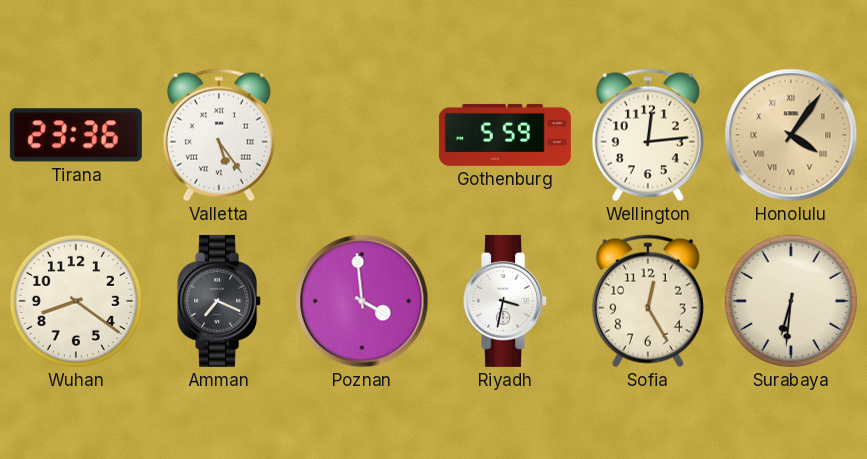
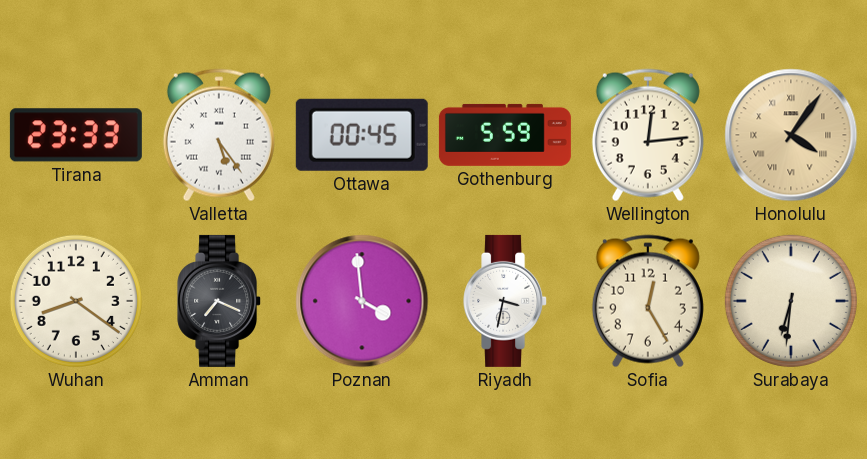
Tirana: 23:36 -> 23:33
Ottawa: none -> 00:45
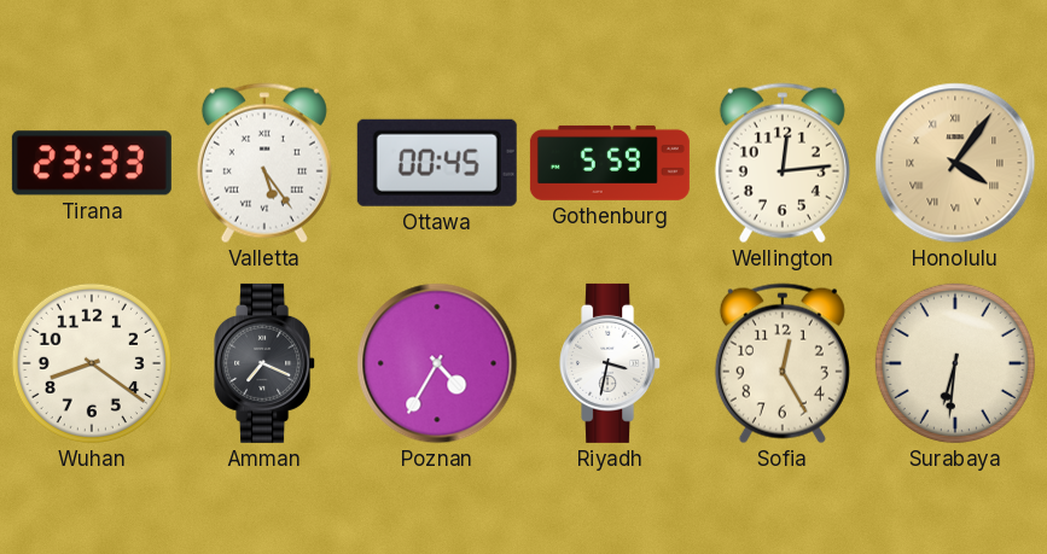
Poznan: 3:59 -> 4:35
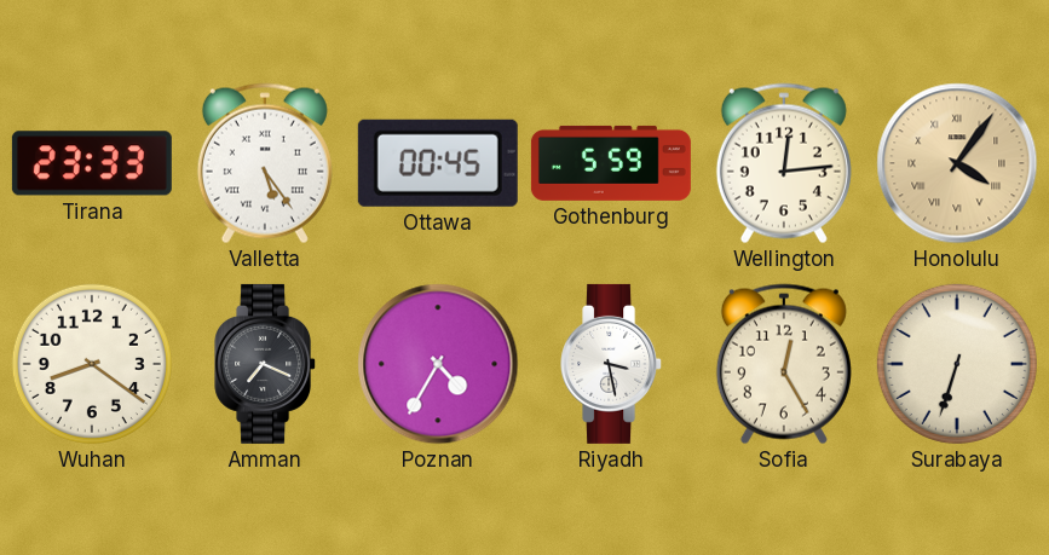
Riyadh: 3:32 -> 3:28
Surabaya: 6:31 -> 6:33
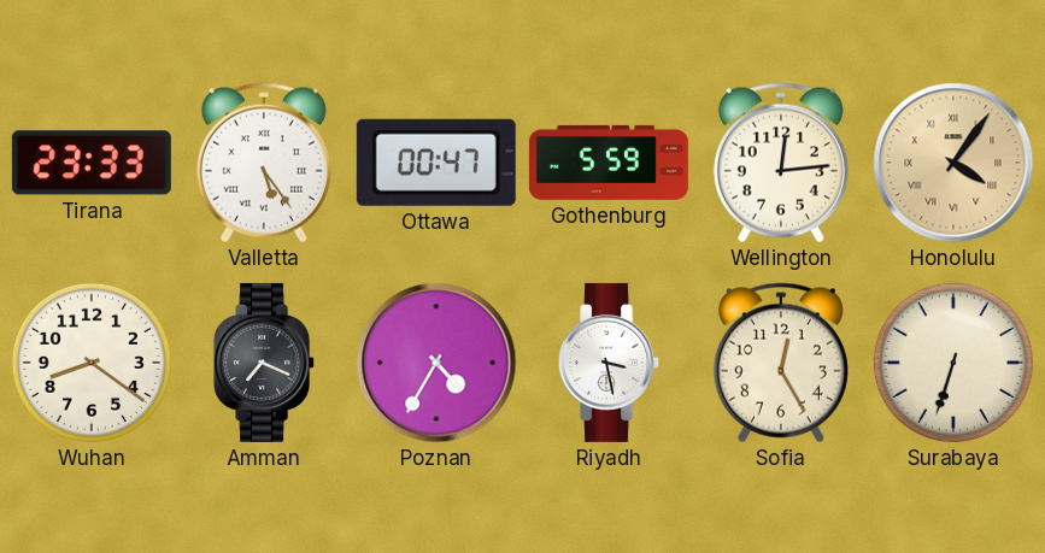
Ottawa: 00:45 -> 00:47
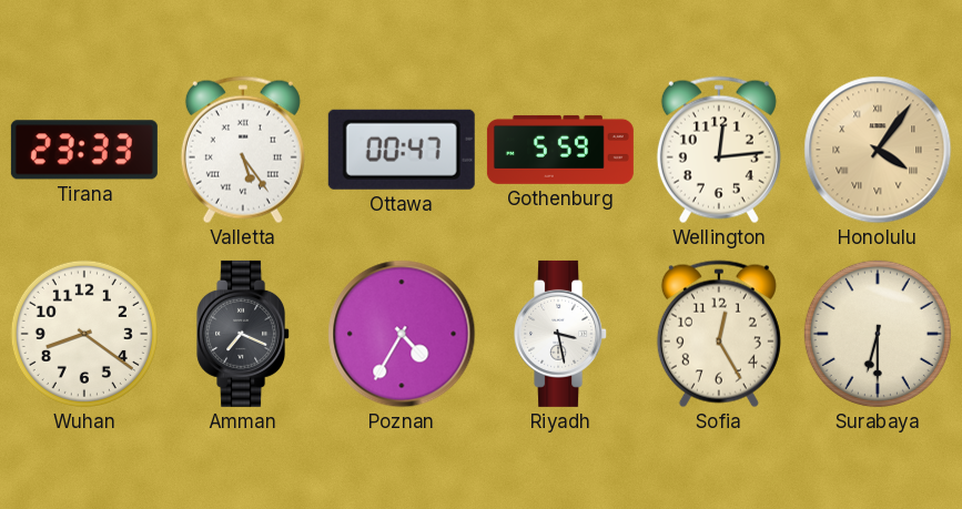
Surabaya: 6:33 -> 6:30
